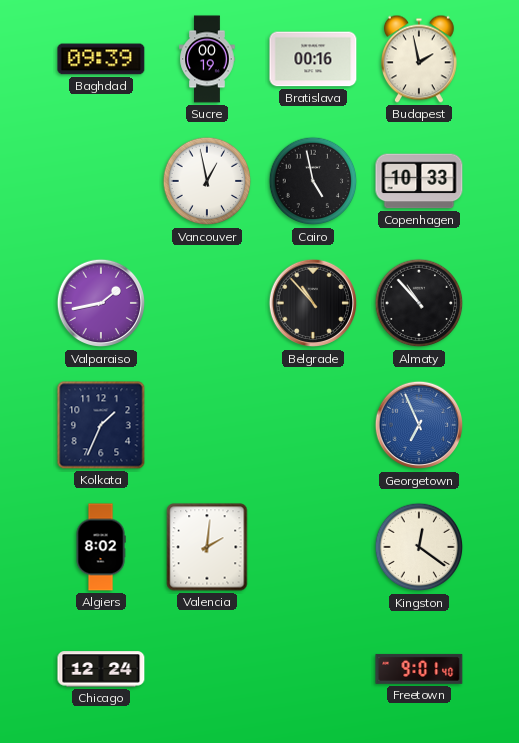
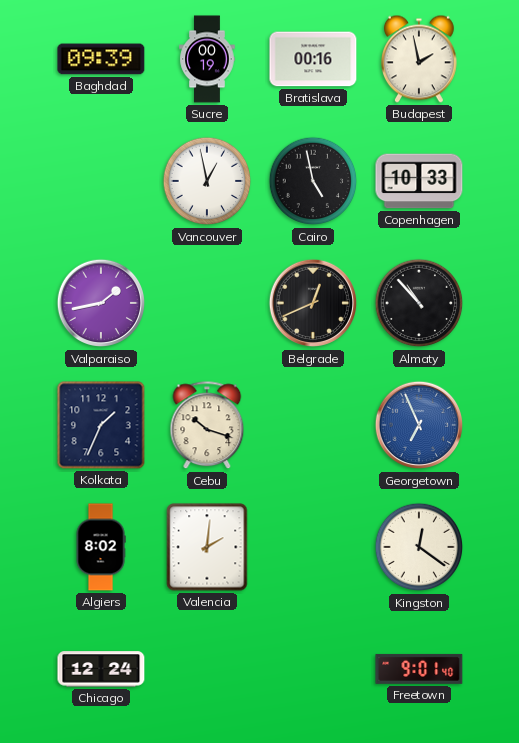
Belgrade: 10:53 -> 12:41
Cebu: none -> 10:18
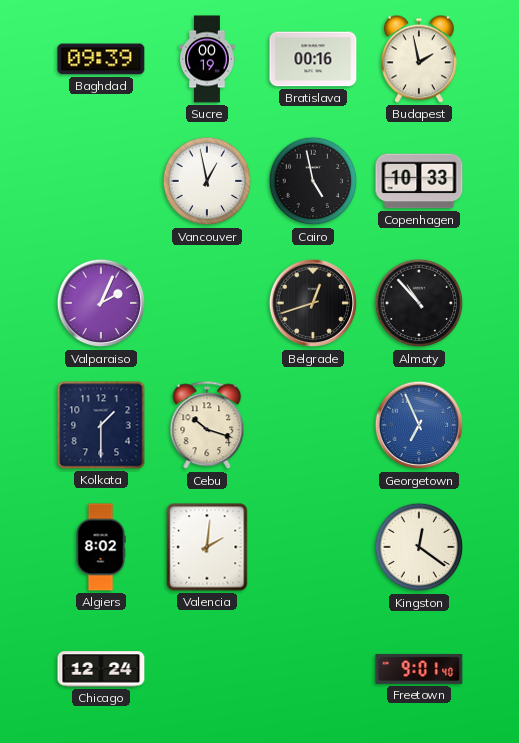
Valparaiso: 1:43 -> 2:04
Belgrade: 12:41 -> 12:42
Kolkata: 1:34 -> 1:30
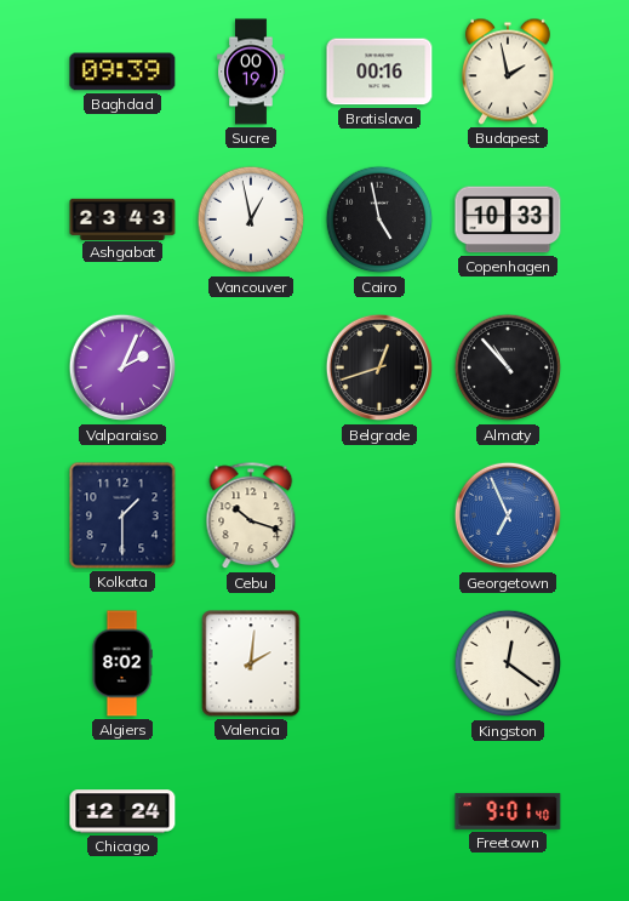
Ashgabat: none -> 23:43
